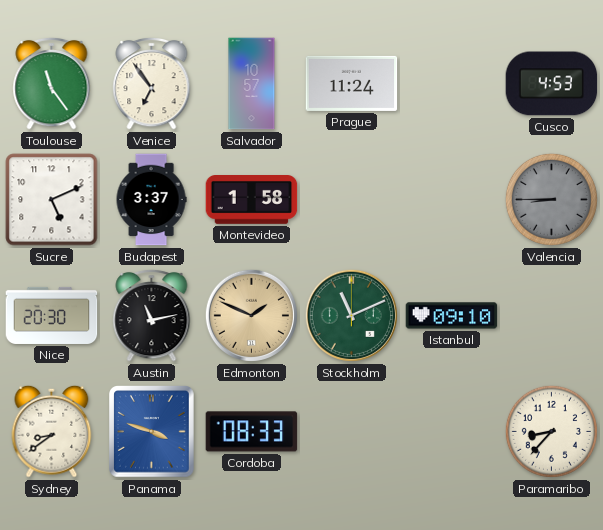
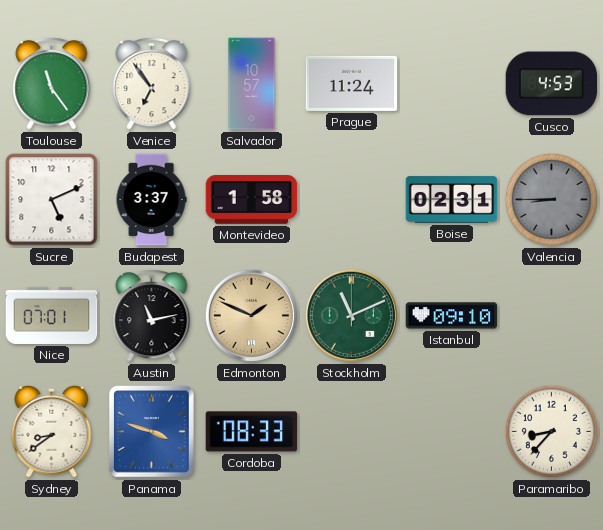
Boise: none -> 02:31
Nice: 20:30 -> 07:01
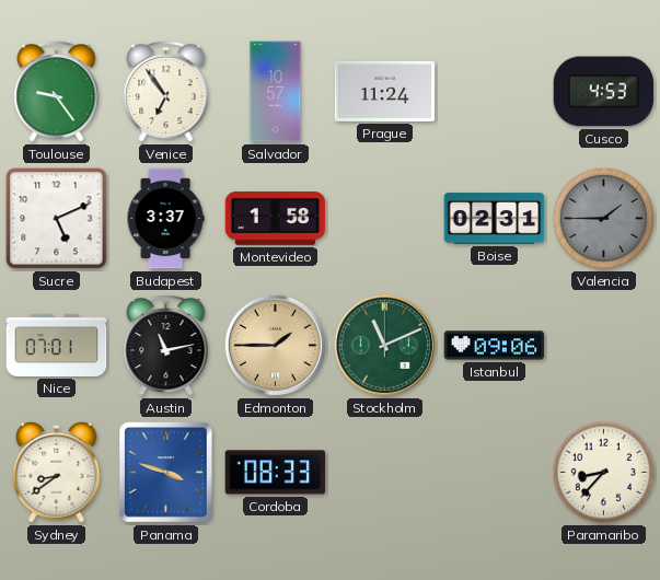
Toulouse: 11:24 -> 9:24
Valencia: 8:45 -> 1:45
Edmonton: 1:49 -> 1:45
Istanbul: 09:10 -> 09:06
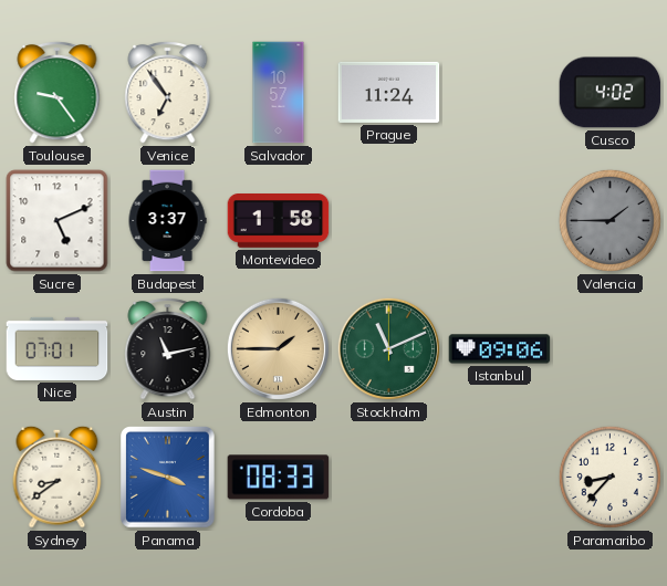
Cusco: 4:53 -> 4:02
Boise: 02:31 -> none
